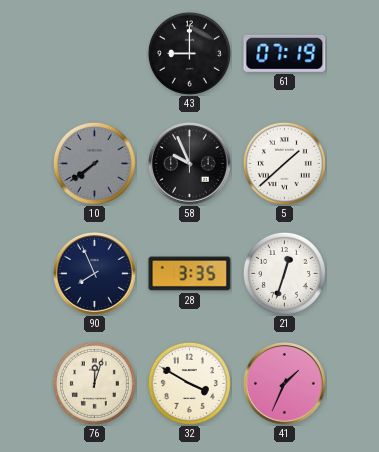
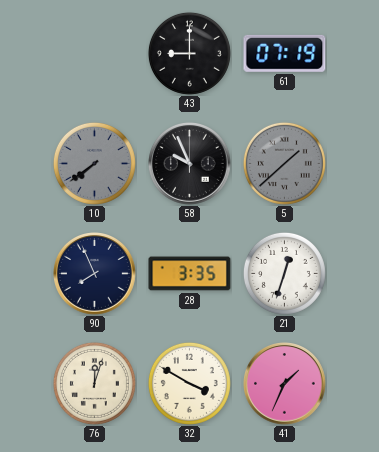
5 dial: white -> grey
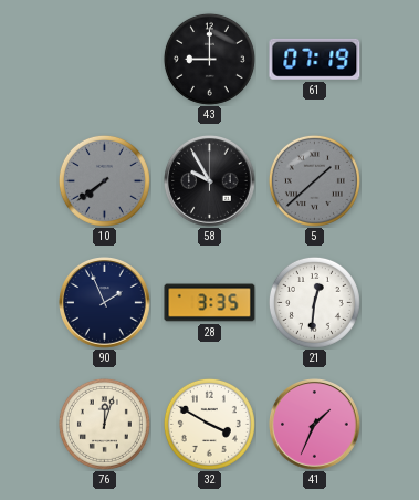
58: 9:56 -> 9:55
90: 7:56 -> 1:56
21: 12:33 -> 12:31
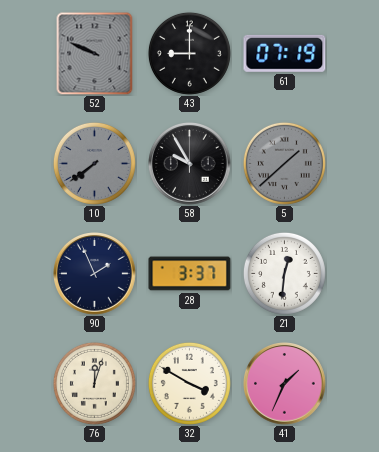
52: none -> 9:49
28: 3:35 -> 3:37
